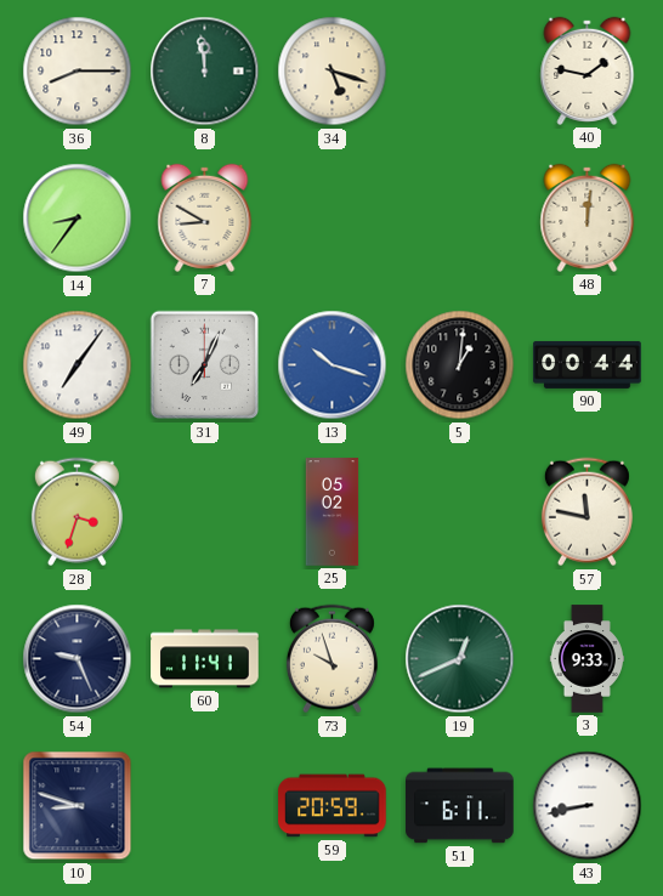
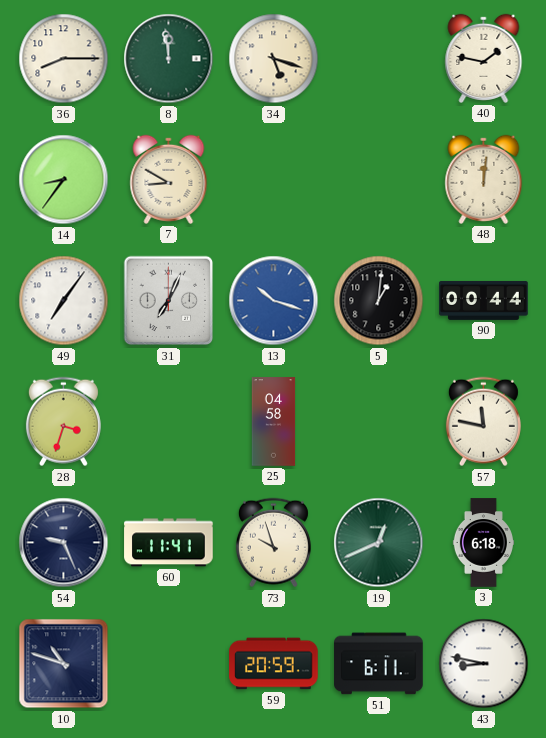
25: 05:02 -> 04:58
3: 9:33 -> 6:18
10: 8:48 -> 10:48
43: 8:43 -> 8:47
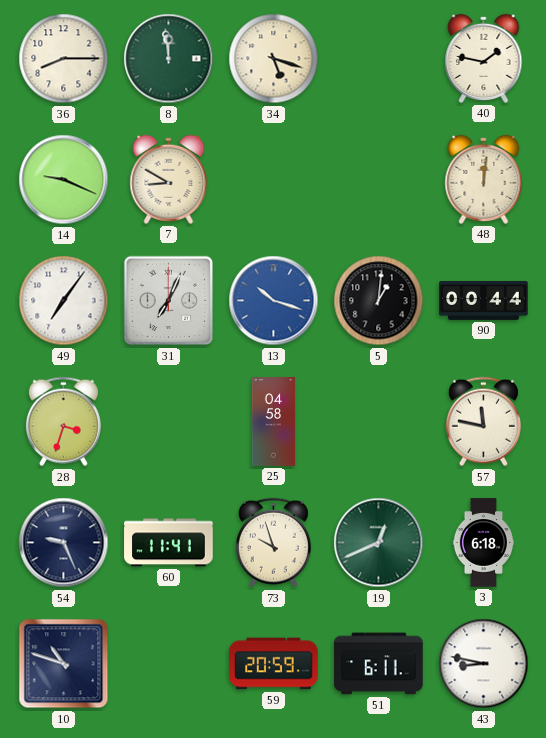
14: 8:36 -> 9:19
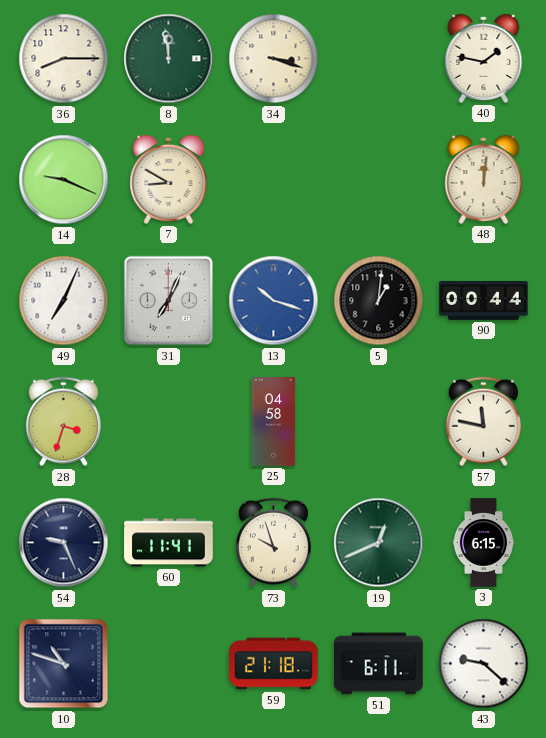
34: 5:18 -> 3:18
49: 7:06 -> 7:04
3: 6:18 -> 6:15
59: 20:59 -> 21:18
43: 8:47 -> 9:22
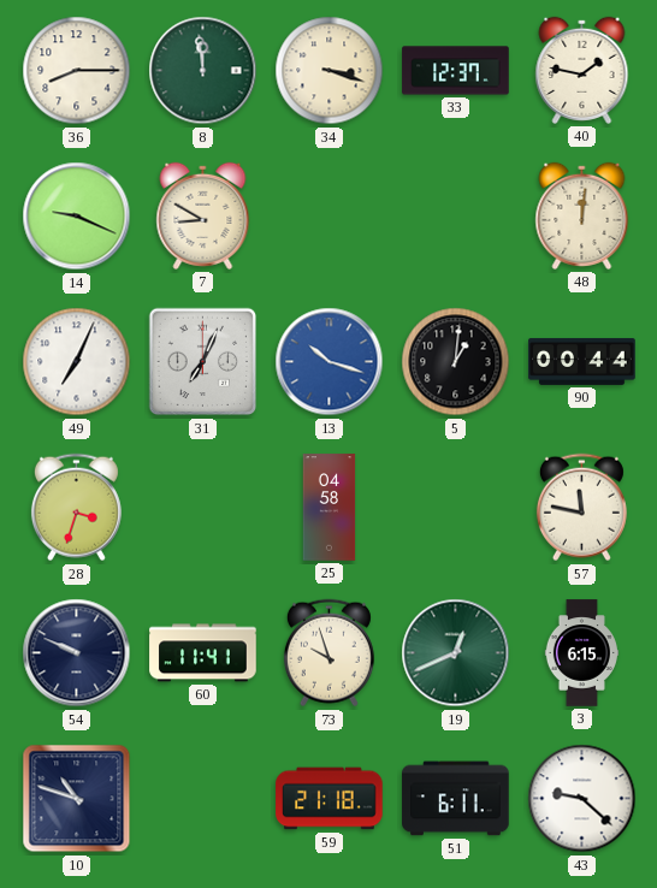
33: none -> 12:37
54: 9:26 -> 9:49
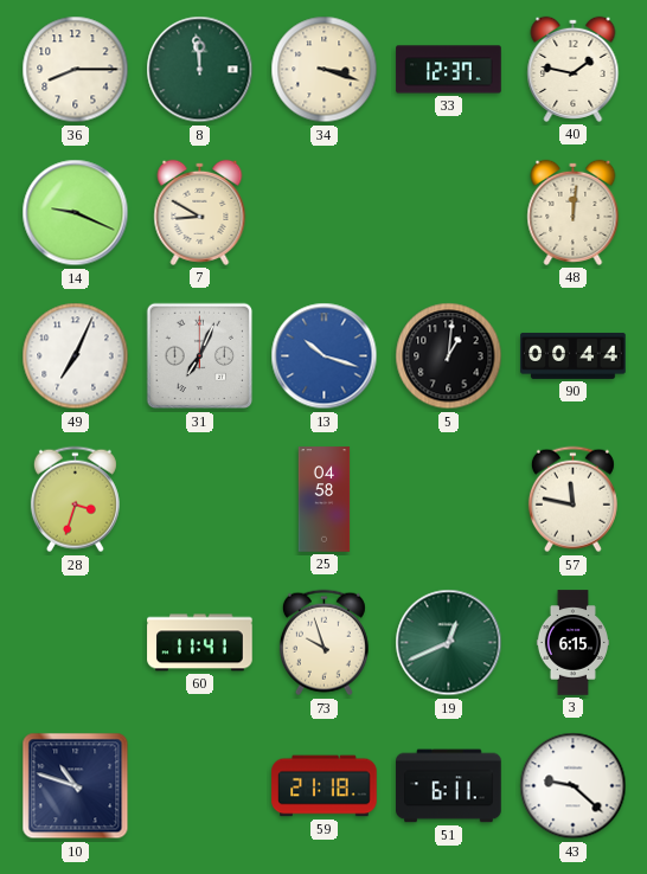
54: 9:49 -> none
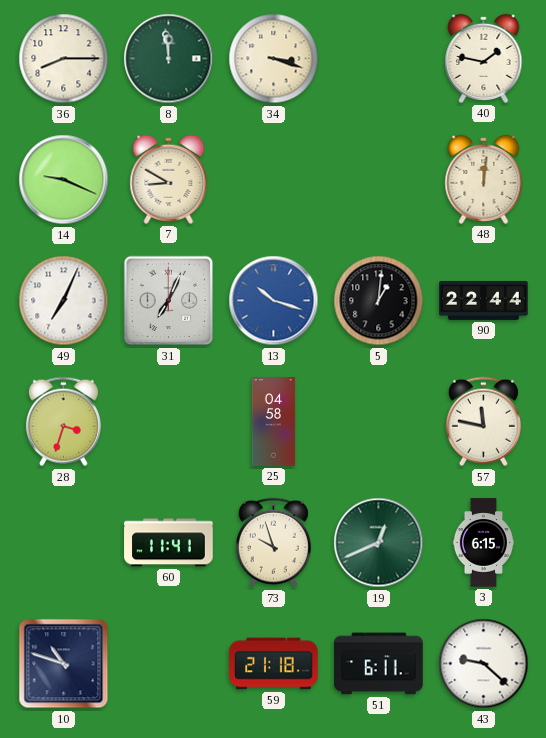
33: 12:37 -> none
90: 00:44 -> 22:44
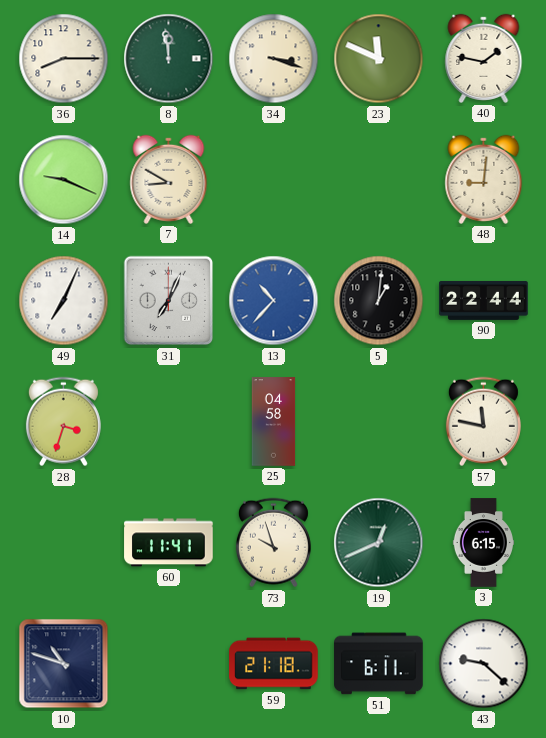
23: none -> 11:49
48: 12:01 -> 9:01
13: 10:18 -> 10:37
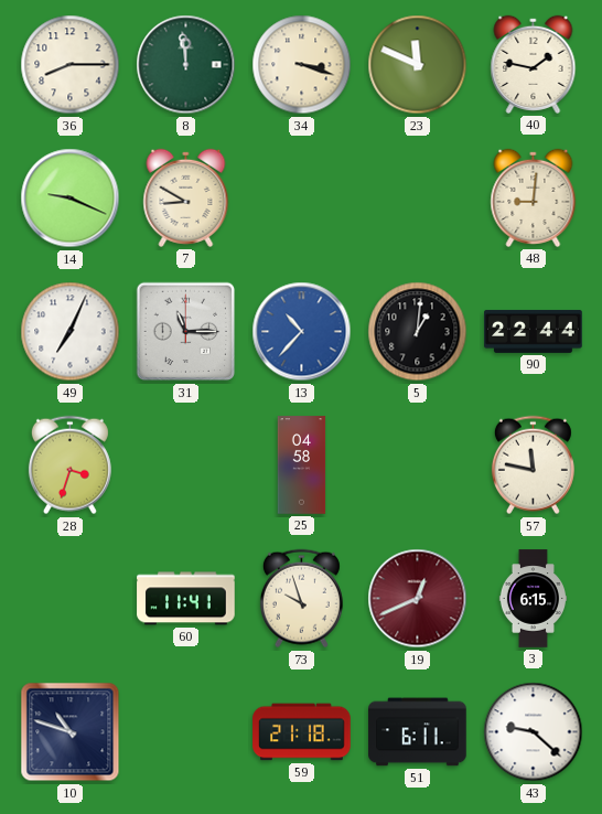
31: 7:04 -> 11:15
19 dial: green -> burgundy
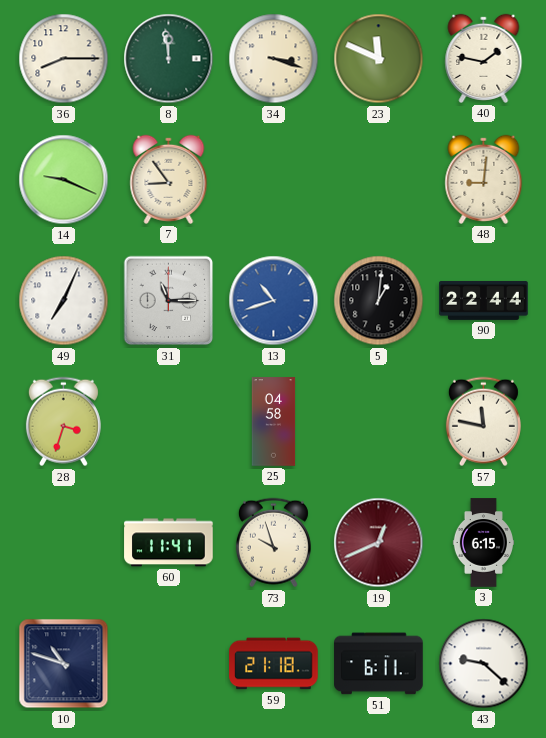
7: 8:50 -> 8:54
13: 10:37 -> 10:42
